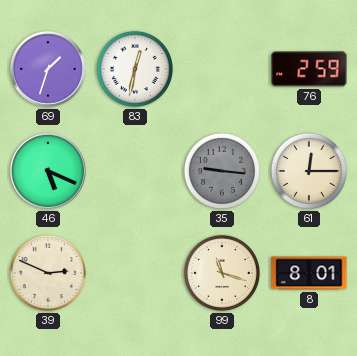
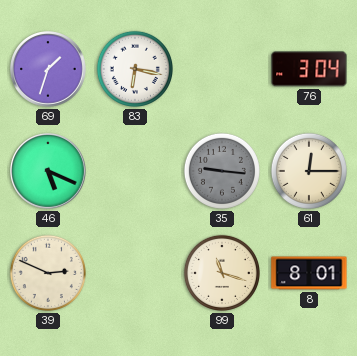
83: 12:32 -> 6:17
76: 2:59 -> 3:04
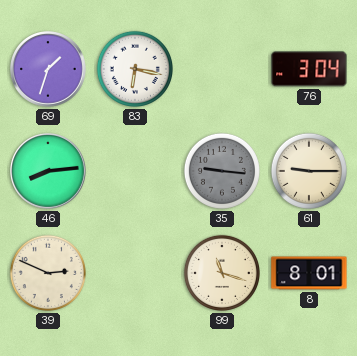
46: 5:19 -> 8:14
61: 12:15 -> 9:15
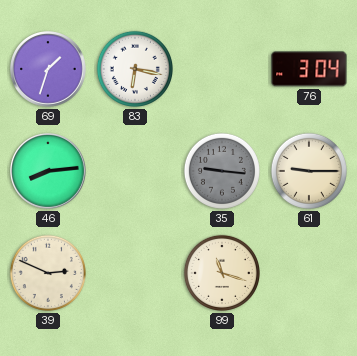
8: 8:01 -> none
